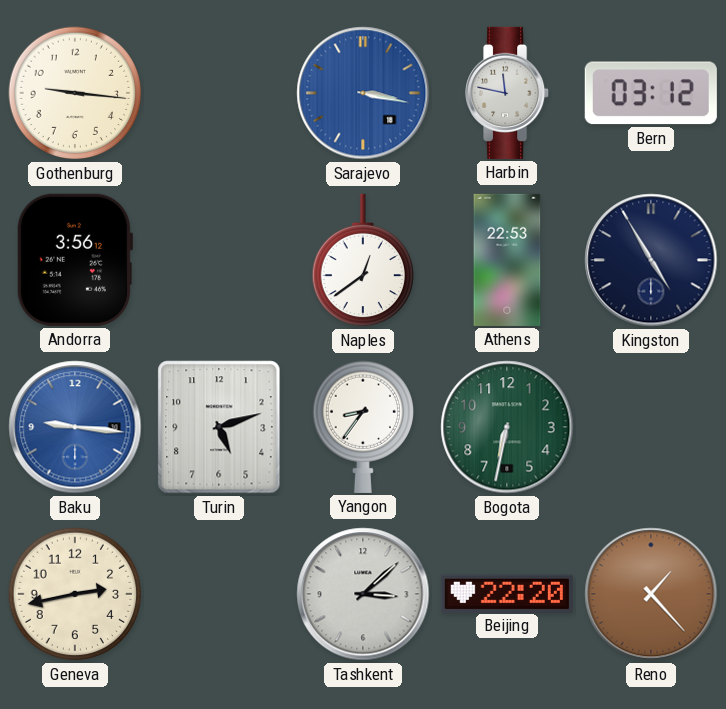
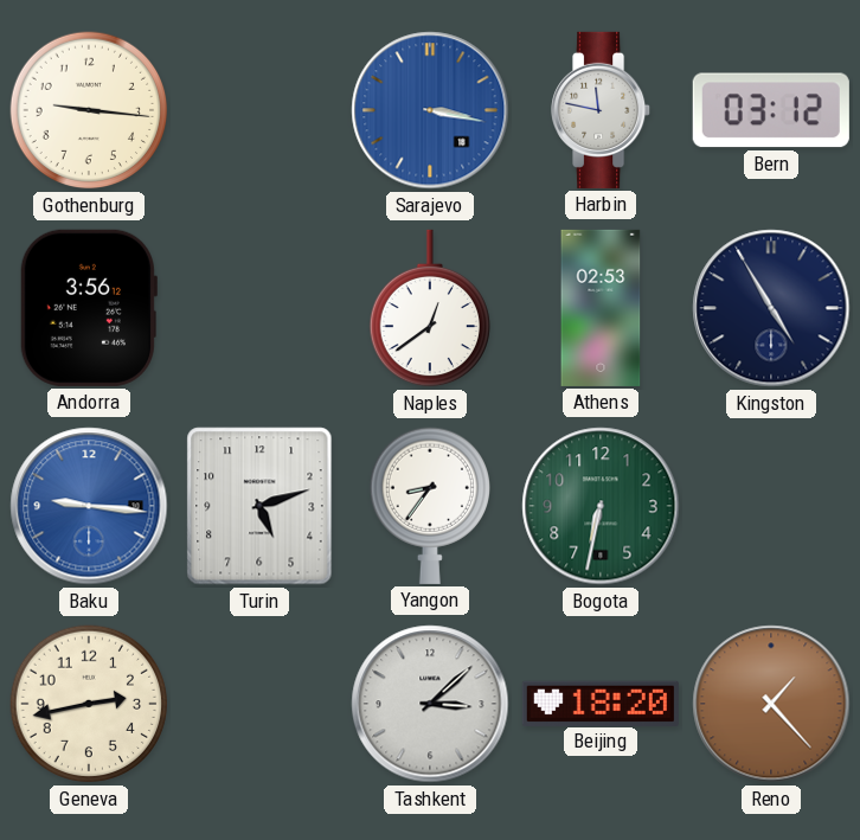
Athens: 22:53 -> 02:53
Beijing: 22:20 -> 18:20
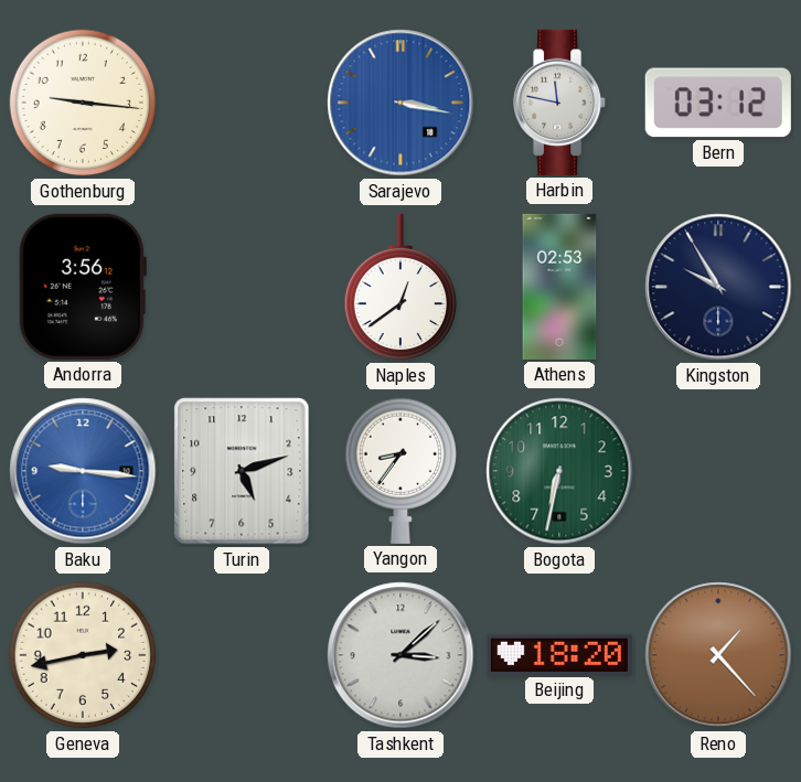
Kingston: 4:55 -> 9:55
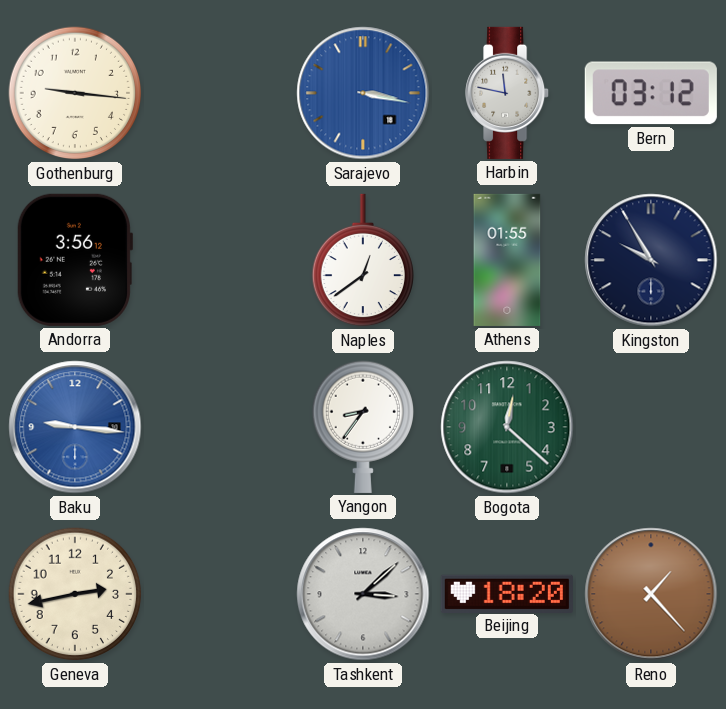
Athens: 02:53 -> 01:55
Turin: 5:12 -> none
Bogota: 6:32 -> 12:22
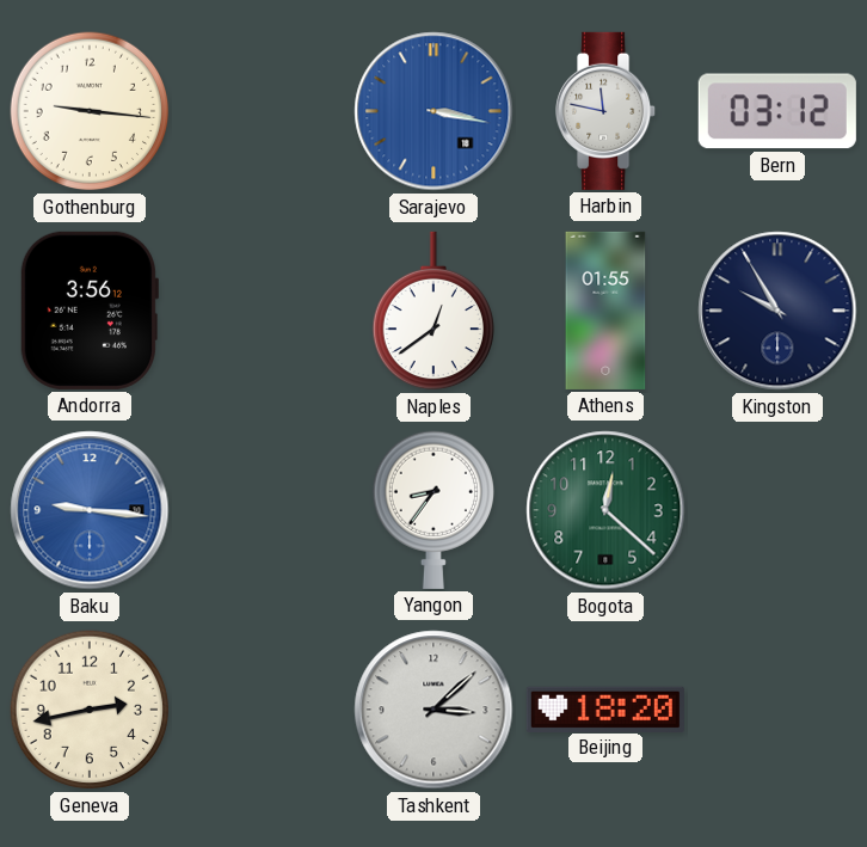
Reno: 1:23 -> none
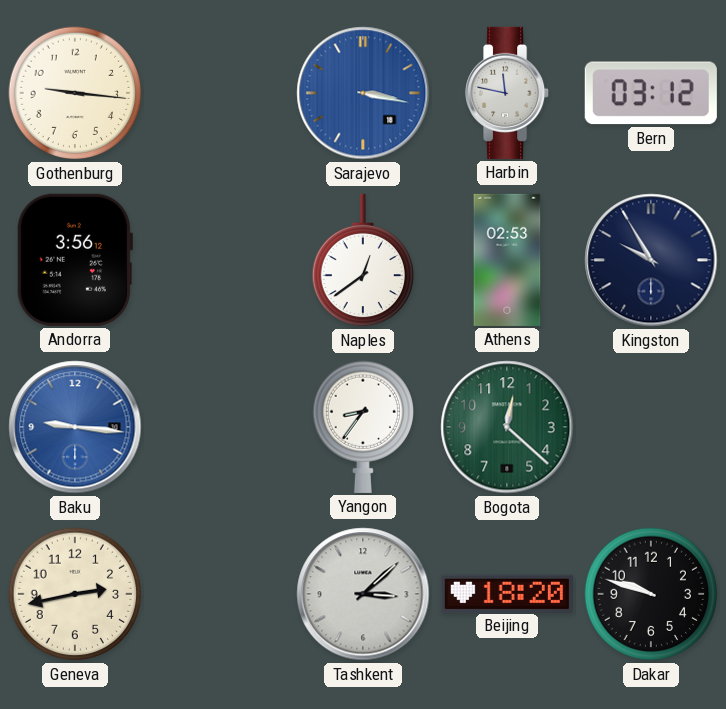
Athens: 01:55 -> 02:53
Dakar: none -> 9:48
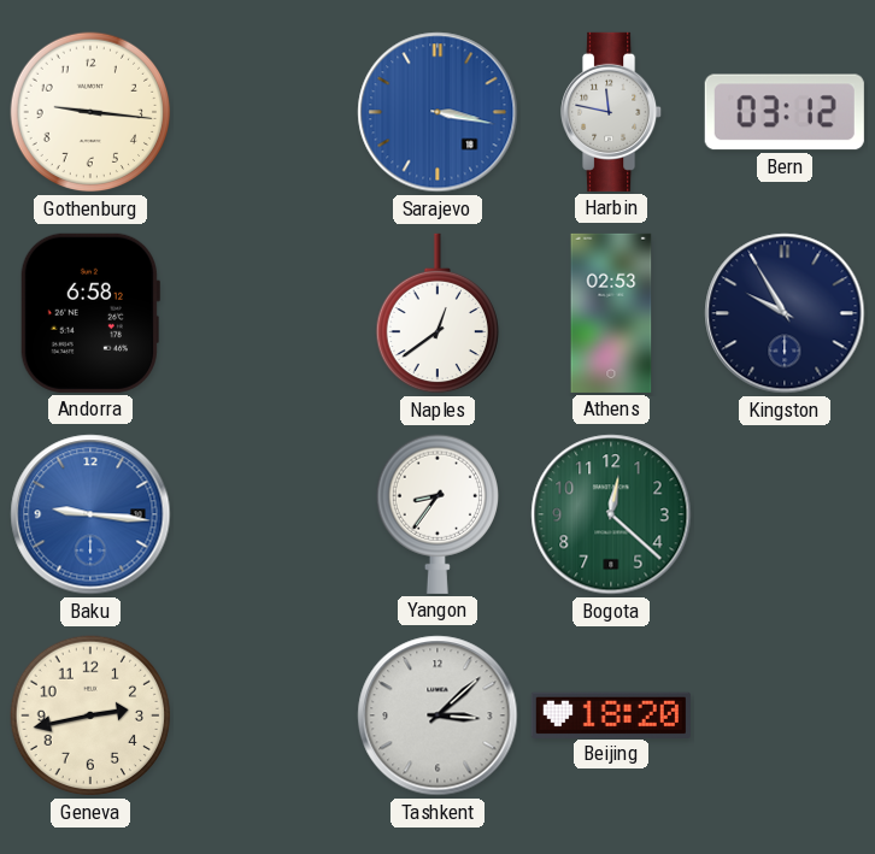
Andorra: 3:56 -> 6:58
Dakar: 9:48 -> none
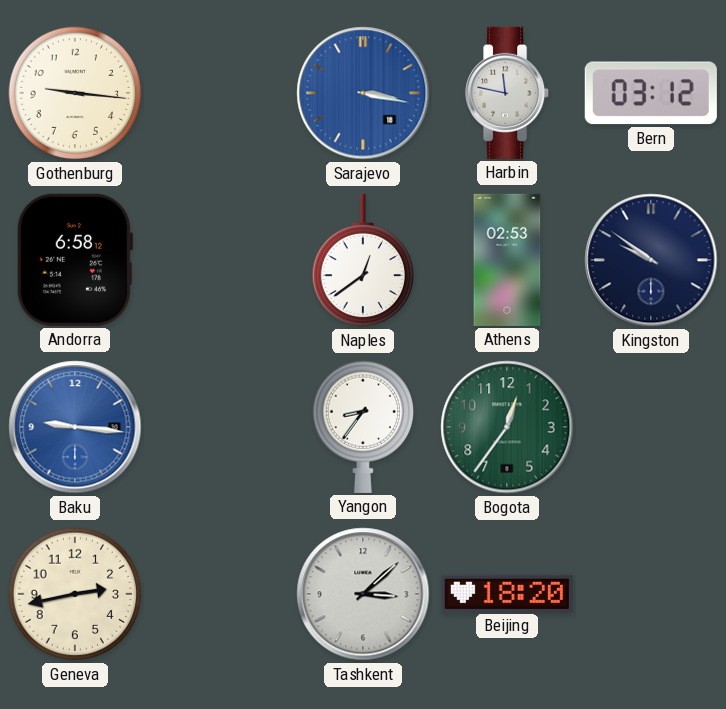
Kingston: 9:55 -> 9:51
Bogota: 12:22 -> 12:36
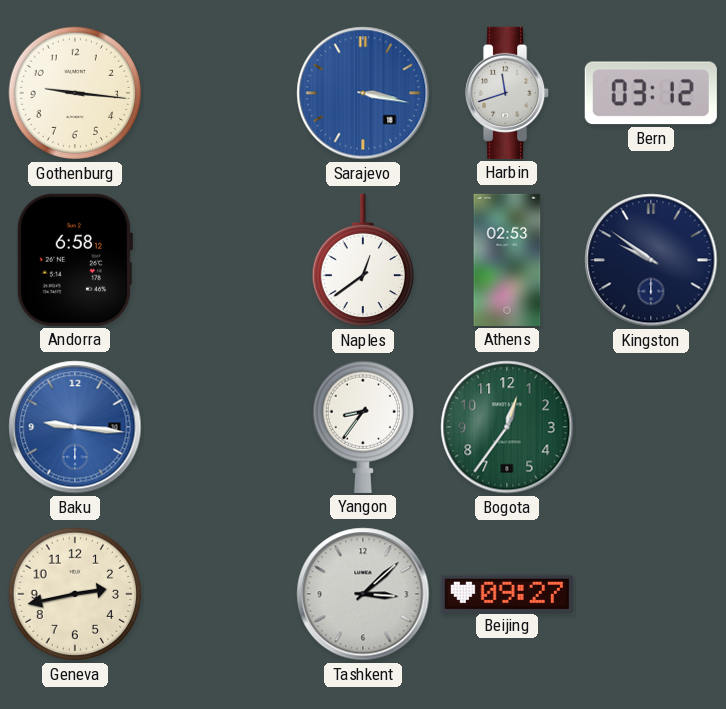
Harbin: 11:47 -> 11:42
Beijing: 18:20 -> 09:27
